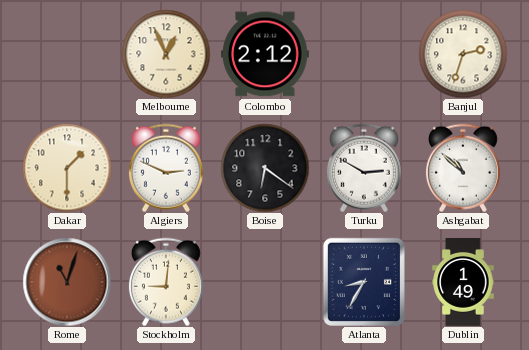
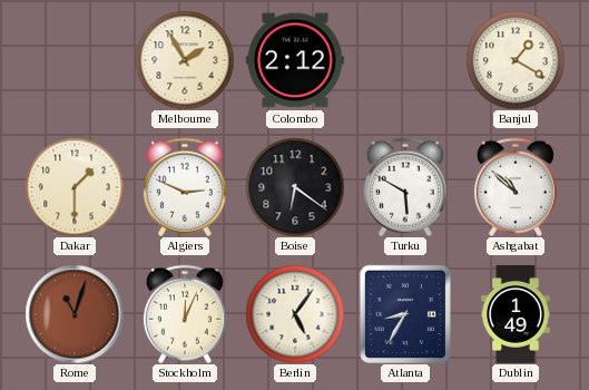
Melbourne: 12:56 -> 1:55
Banjul: 2:33 -> 1:20
Turku: 2:50 -> 5:50
Stockholm: 9:01 -> 12:04
Berlin: none -> 5:06
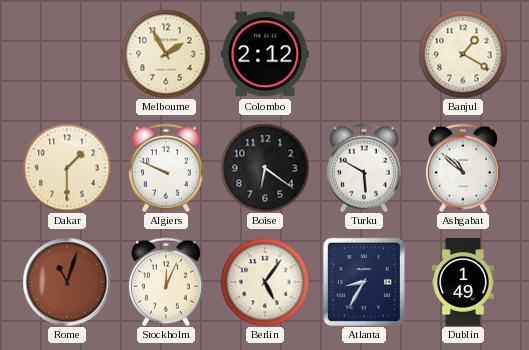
Algiers: 2:49 -> 9:49
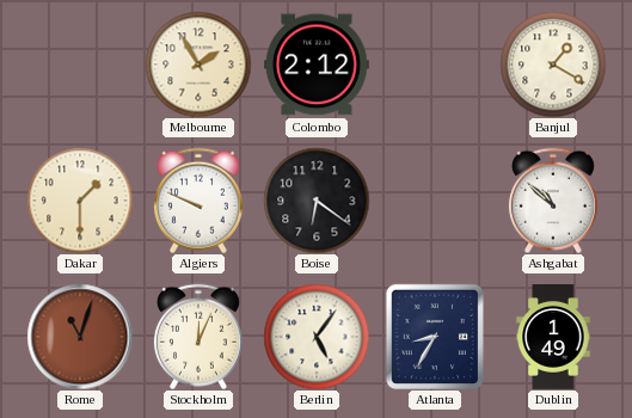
Turku: 5:50 -> none
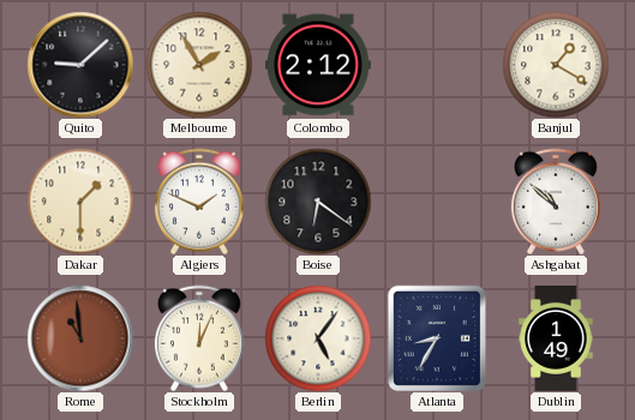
Quito: none -> 9:08
Algiers: 9:49 -> 1:49
Rome: 11:03 -> 10:59
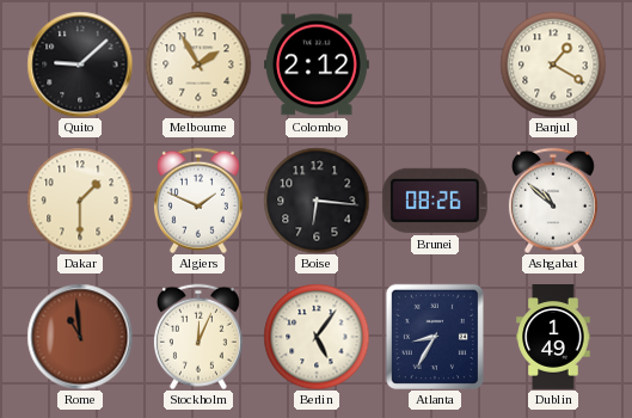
Boise: 6:21 -> 6:16
Brunei: none -> 08:26
